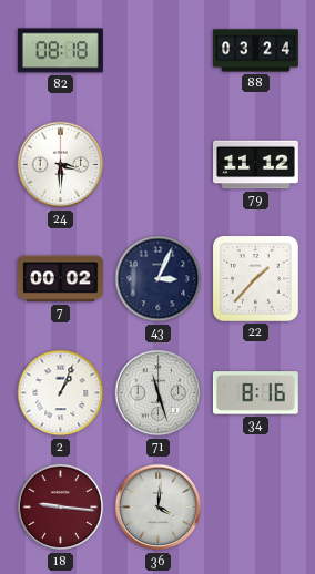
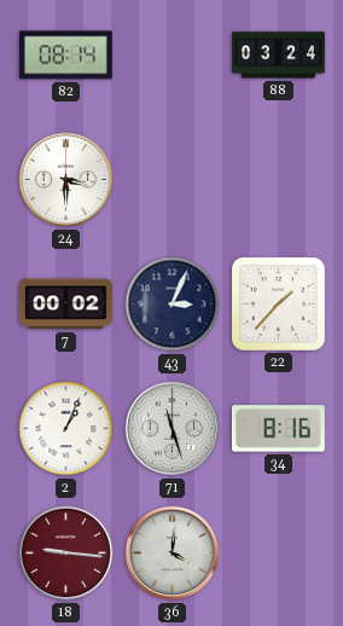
82: 08:18 -> 08:14
79: 11:12 -> none
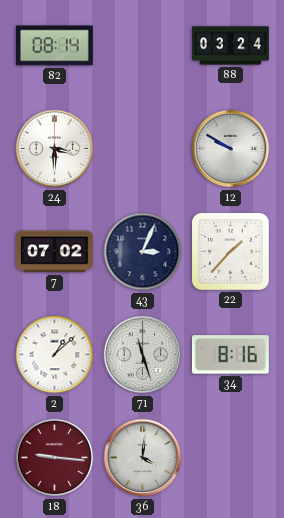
12: none -> 9:50
7: 00:02 -> 07:02
2: 1:04 -> 1:08
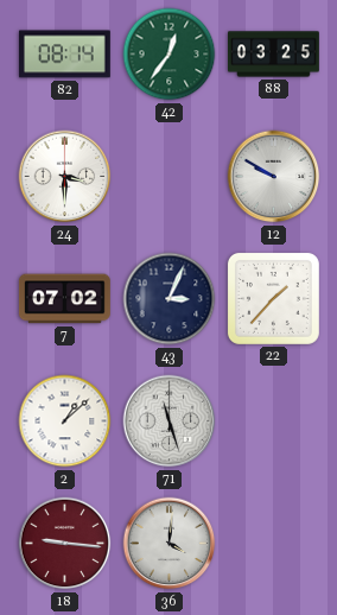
42: none -> 12:36
88: 03:24 -> 03:25
34: 8:16 -> none
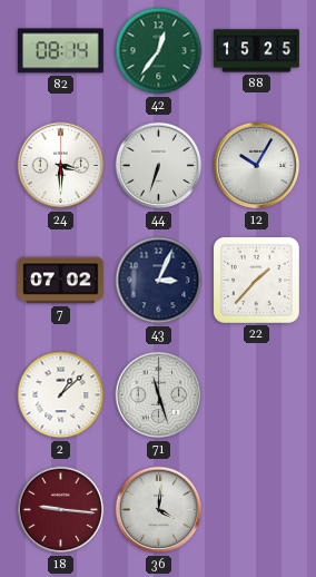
88: 03:25 -> 15:25
44: none -> 6:33
12: 9:50 -> 10:05
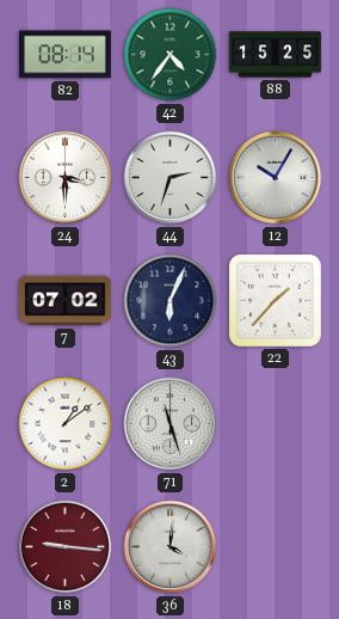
42: 12:36 -> 4:36
44: 6:33 -> 2:33
43: 3:04 -> 6:04
2: 1:08 -> 1:09
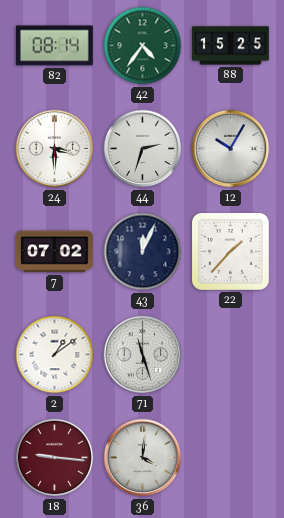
43: 6:04 -> 12:04
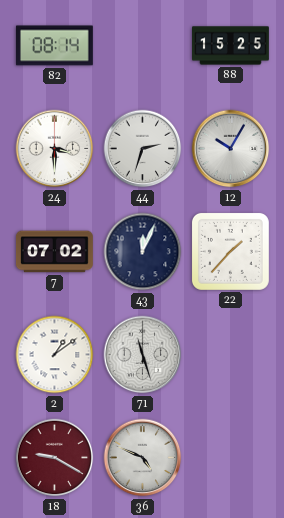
42: 4:36 -> none
18: 9:16 -> 9:20
36: 4:01 -> 4:49
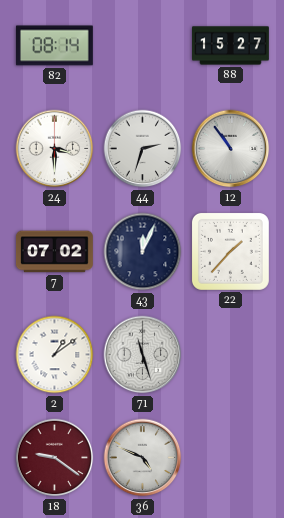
88: 15:25 -> 15:27
12: 10:05 -> 10:54
18: 9:20 -> 9:21
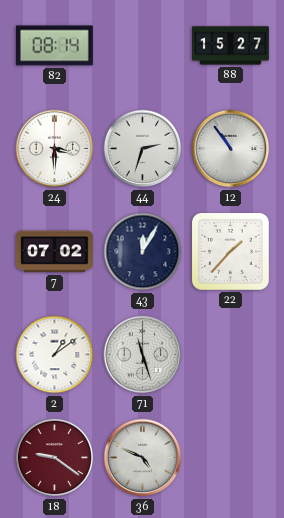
43: 12:04 -> 12:05
